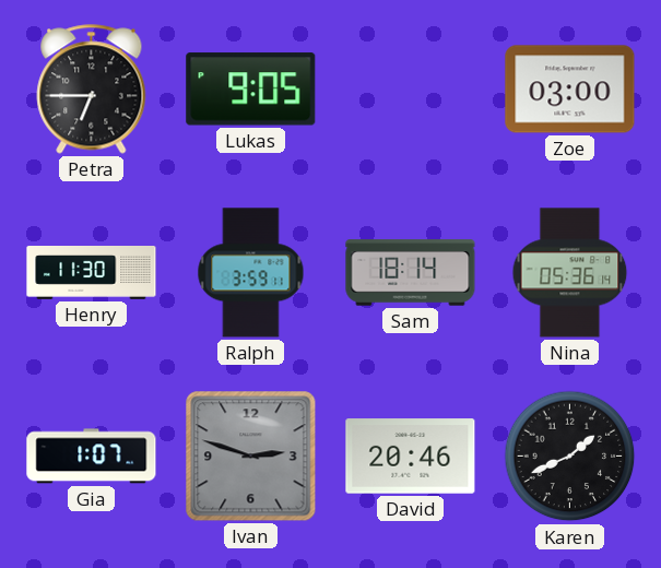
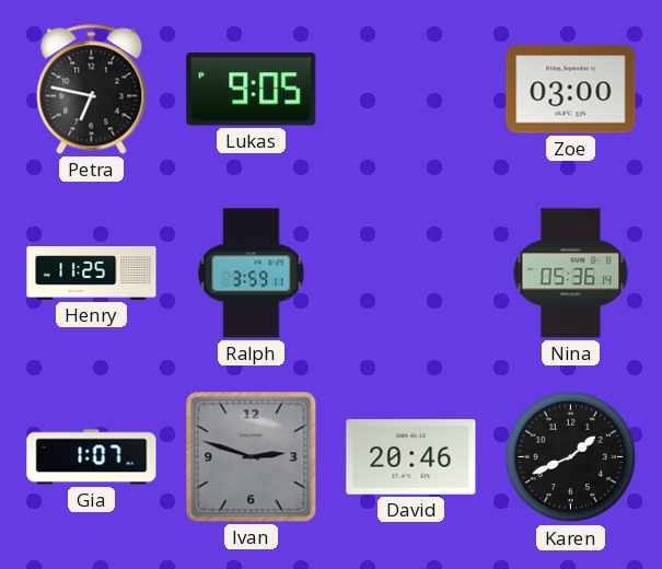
Petra: 6:45 -> 6:47
Henry: 11:30 -> 11:25
Sam: 18:14 -> none
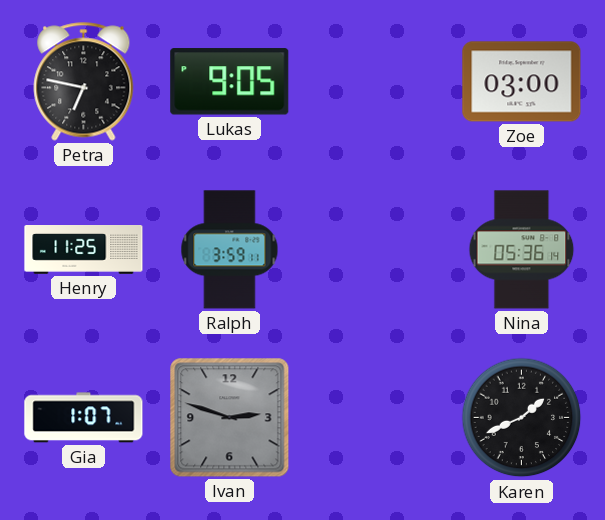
David: 20:46 -> none
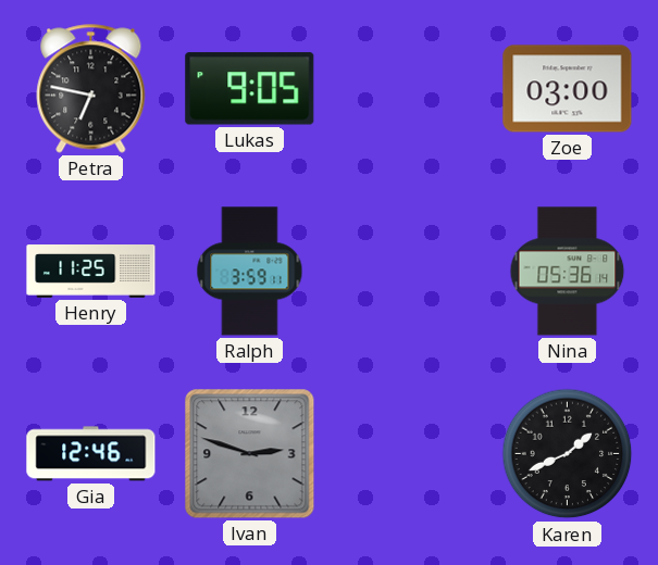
Gia: 1:07 -> 12:46
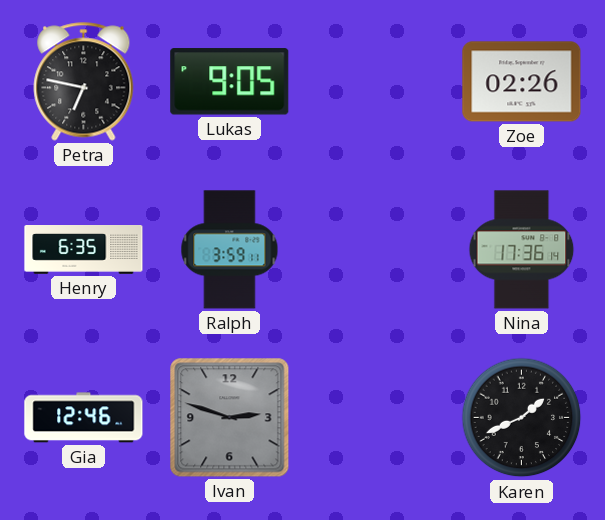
Zoe: 03:00 -> 02:26
Henry: 11:25 -> 6:35
Nina: 05:36 -> 17:36
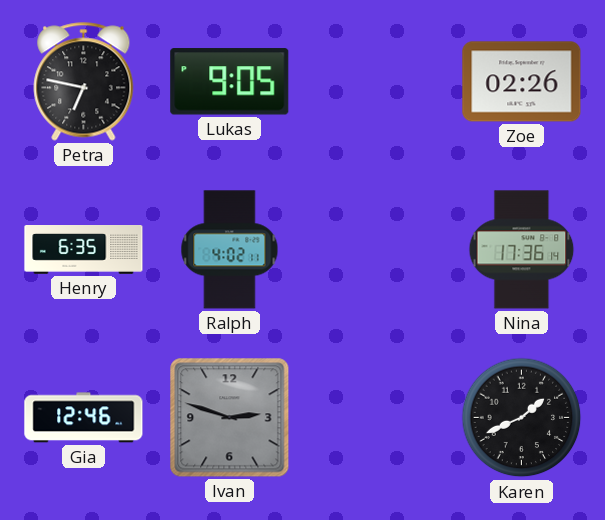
Ralph: 3:59 -> 4:02
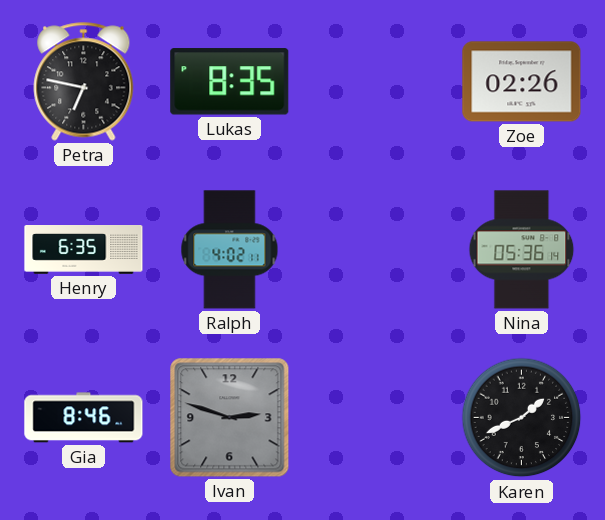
Lukas: 9:05 -> 8:35
Nina: 17:36 -> 05:36
Gia: 12:46 -> 8:46
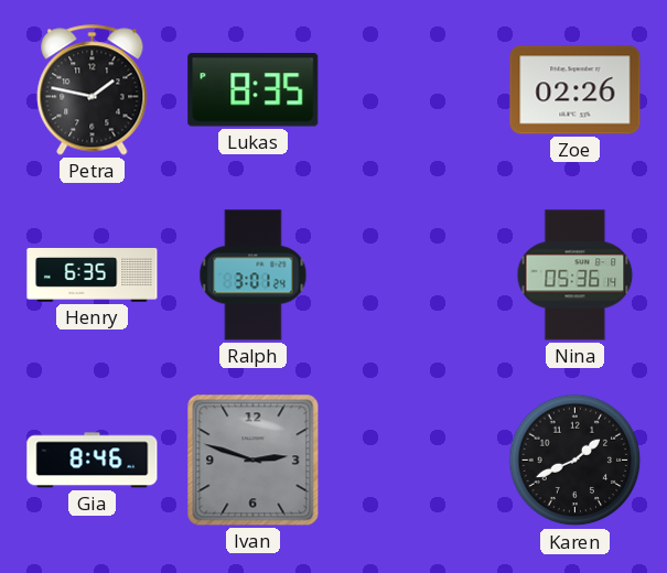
Petra: 6:47 -> 1:47
Ralph: 4:02 -> 3:01
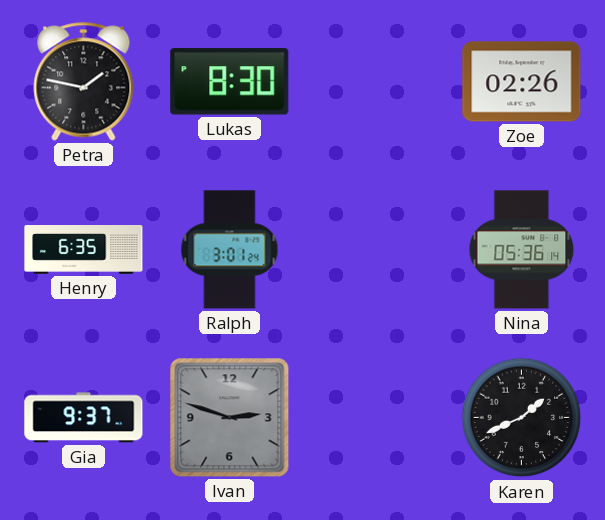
Lukas: 8:35 -> 8:30
Gia: 8:46 -> 9:37
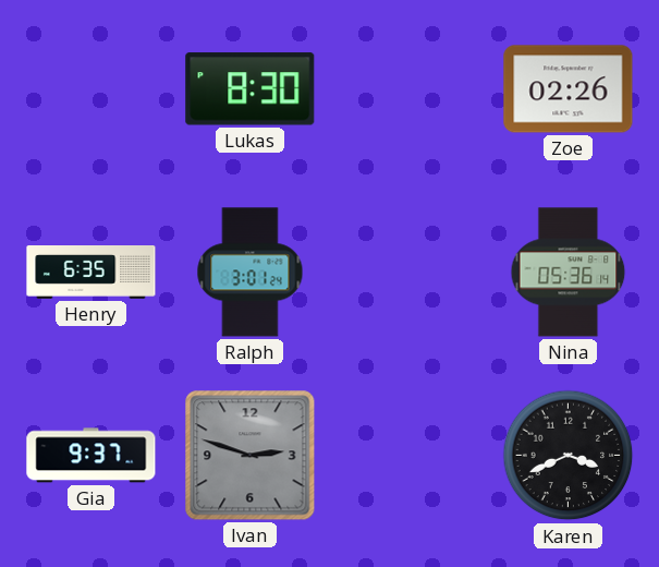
Petra: 1:47 -> none
Karen: 1:41 -> 3:41
